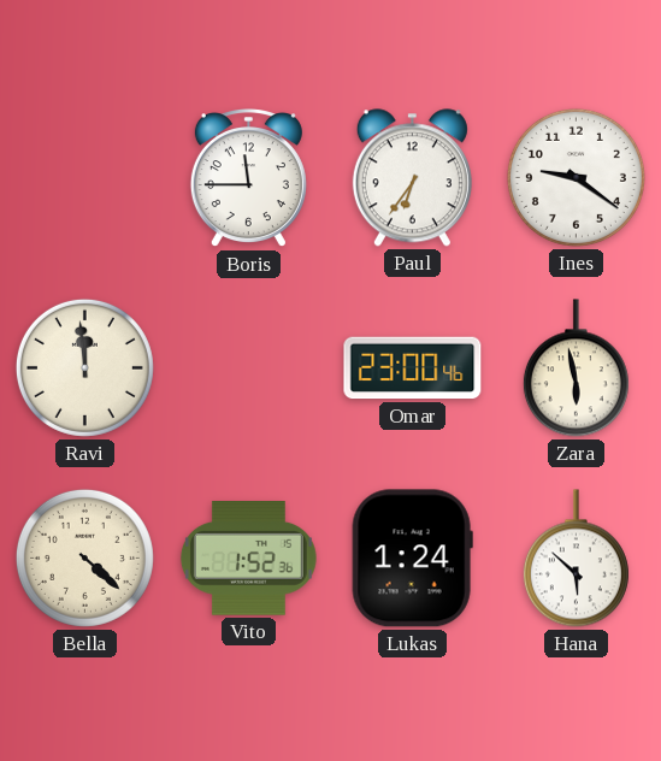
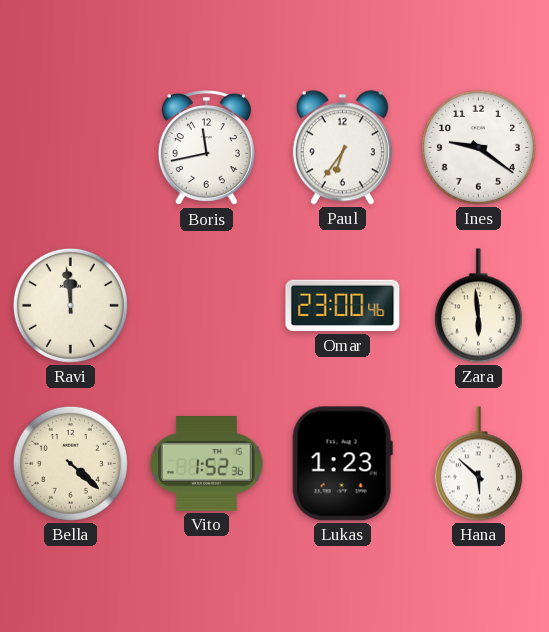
Boris: 11:45 -> 11:43
Zara: 5:58 -> 5:59
Lukas: 1:24 -> 1:23
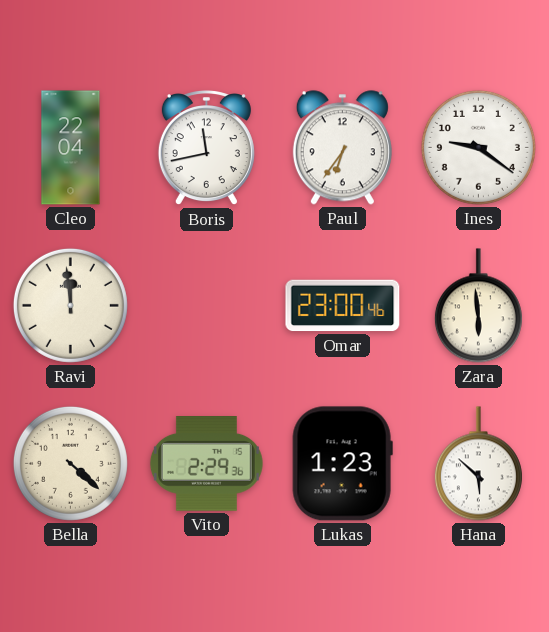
Cleo: none -> 22:04
Vito: 1:52 -> 2:29
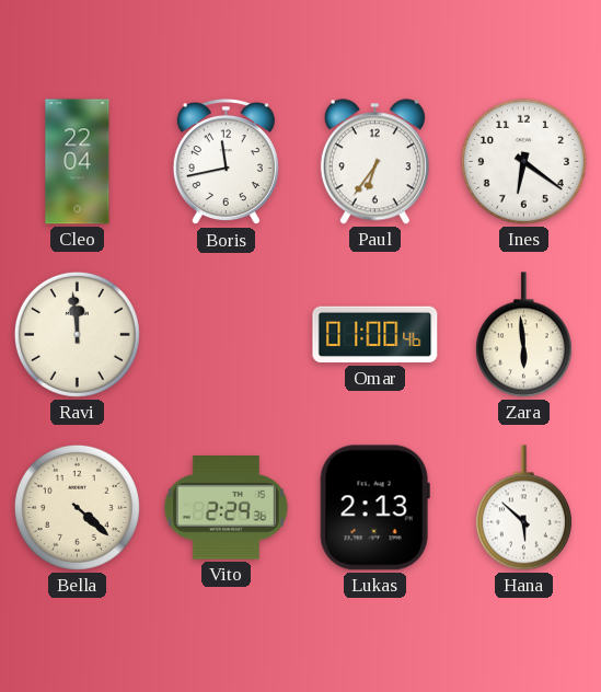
Ines: 9:21 -> 6:21
Omar: 23:00 -> 01:00
Lukas: 1:23 -> 2:13
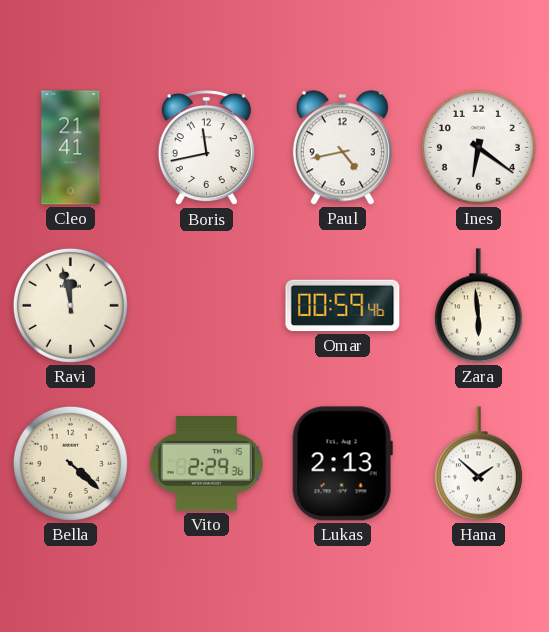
Cleo: 22:04 -> 21:41
Paul: 6:36 -> 4:43
Ravi: 11:59 -> 11:58
Omar: 01:00 -> 00:59
Hana: 5:52 -> 1:52
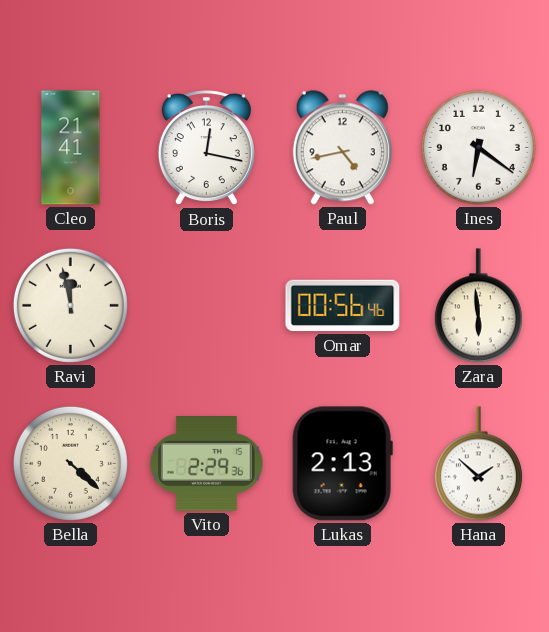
Boris: 11:43 -> 12:17
Omar: 00:59 -> 00:56
